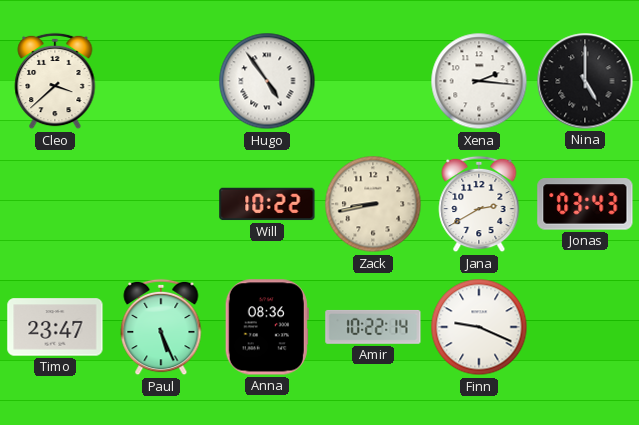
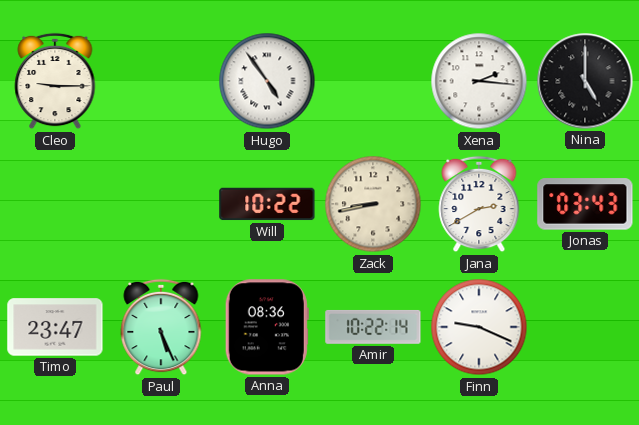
Cleo: 3:38 -> 9:15
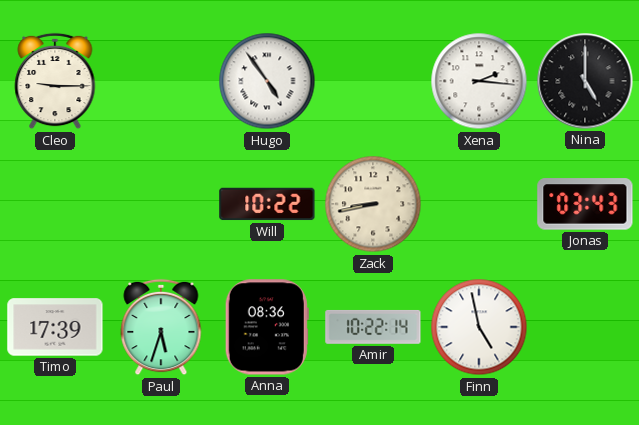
Jana: 2:40 -> none
Timo: 23:47 -> 17:39
Paul: 5:26 -> 5:33
Finn: 9:19 -> 4:58
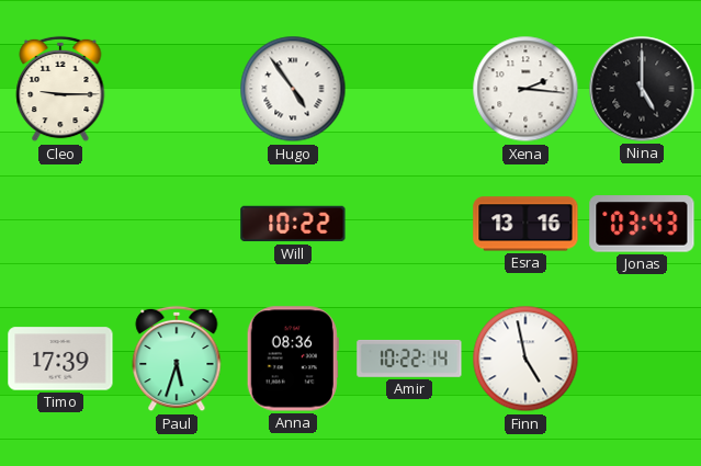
Zack: 8:43 -> none
Esra: none -> 13:16
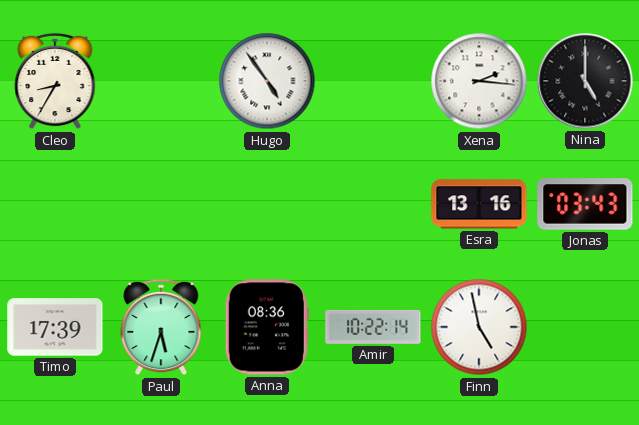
Cleo: 9:15 -> 8:35
Will: 10:22 -> none
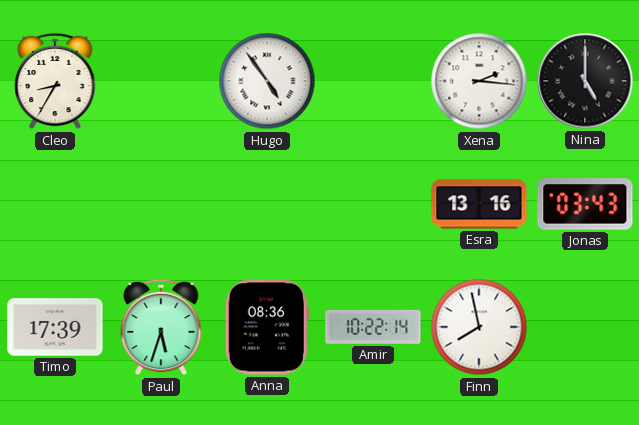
Finn: 4:58 -> 7:58
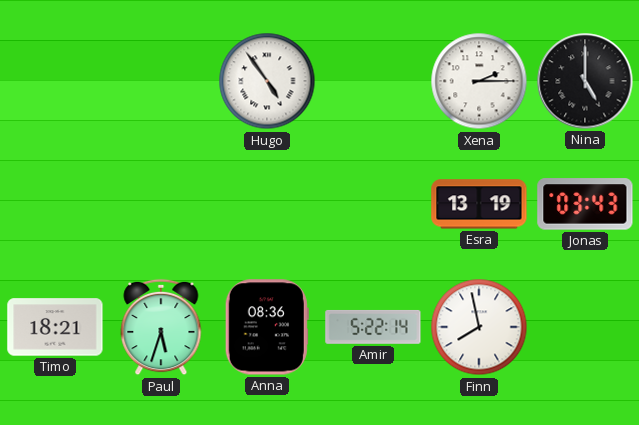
Cleo: 8:35 -> none
Xena: 2:16 -> 2:15
Esra: 13:16 -> 13:19
Timo: 17:39 -> 18:21
Amir: 10:22 -> 5:22
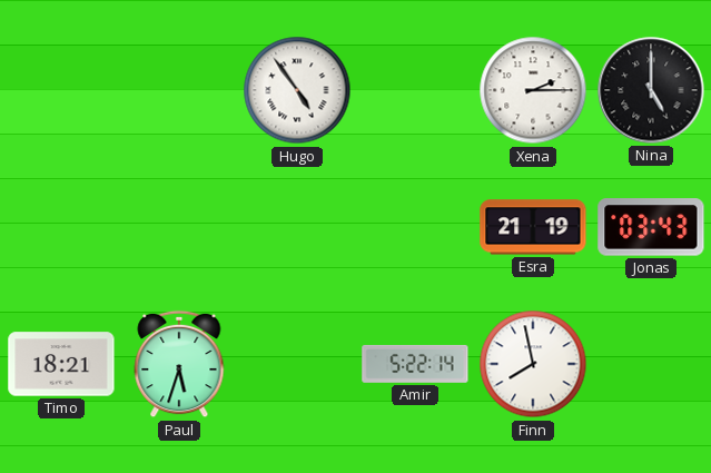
Esra: 13:19 -> 21:19
Anna: 08:36 -> none
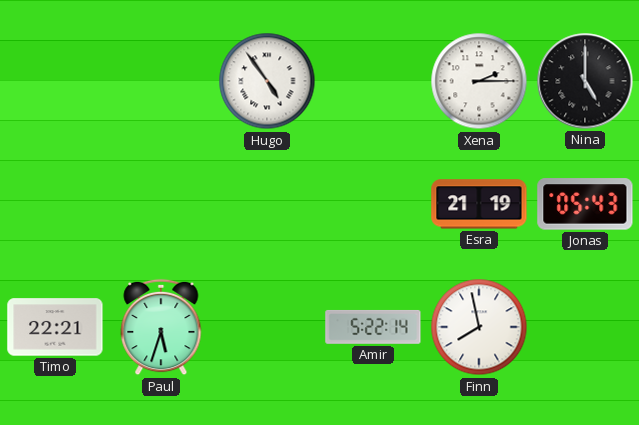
Jonas: 03:43 -> 05:43
Timo: 18:21 -> 22:21
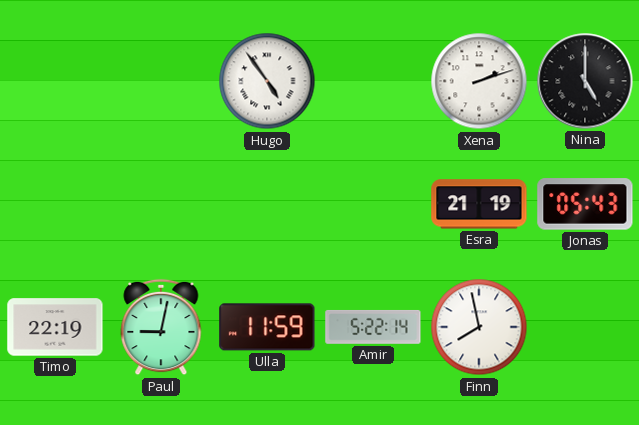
Xena: 2:15 -> 2:12
Timo: 22:21 -> 22:19
Paul: 5:33 -> 9:02
Ulla: none -> 11:59
